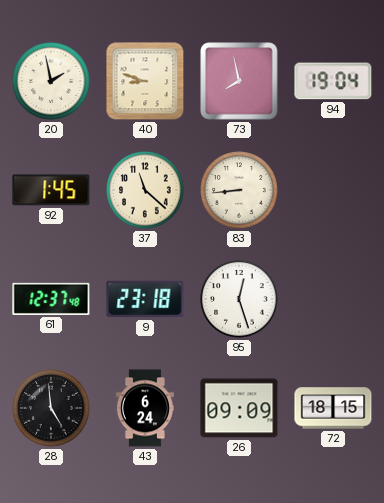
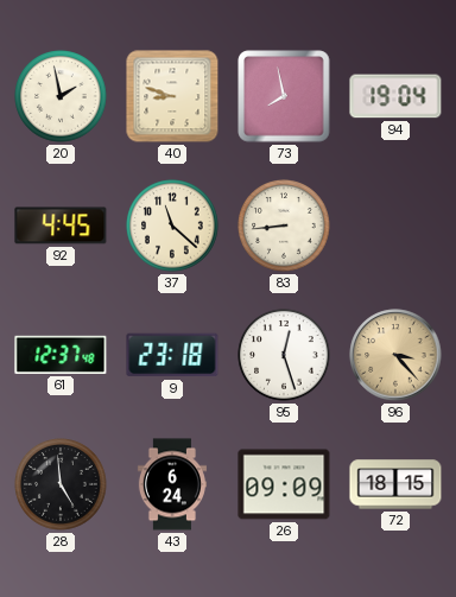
92: 1:45 -> 4:45
96: none -> 3:23
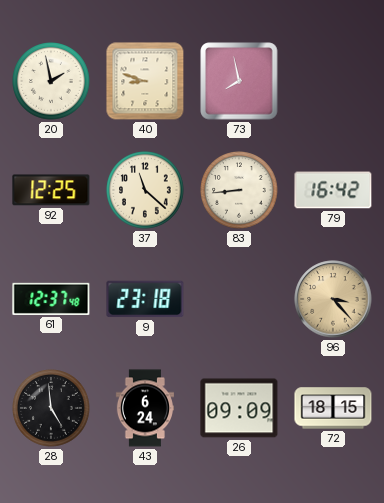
94: 19:04 -> none
92: 4:45 -> 12:25
79: none -> 16:42
95: 12:27 -> none
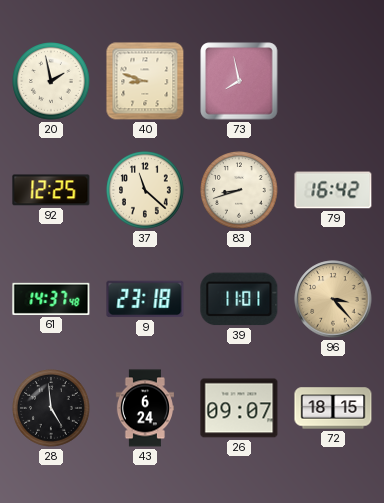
83: 8:44 -> 8:42
61: 12:37 -> 14:37
39: none -> 11:01
26: 09:09 -> 09:07
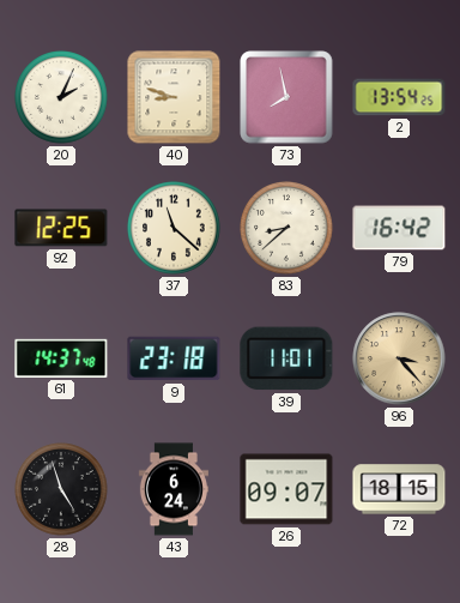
20: 1:58 -> 2:04
2: none -> 13:54
83: 8:42 -> 8:38
28: 4:59 -> 4:57
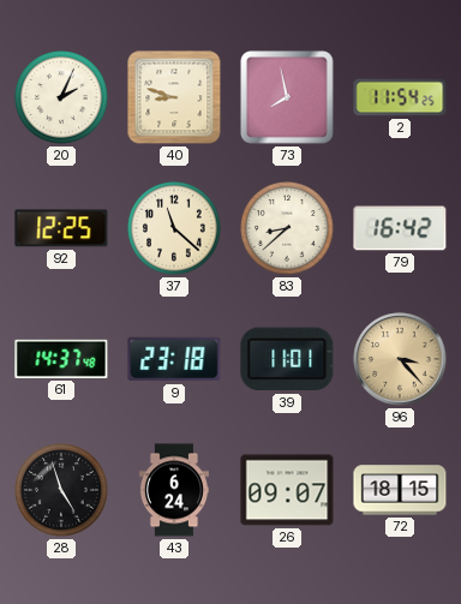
2: 13:54 -> 11:54
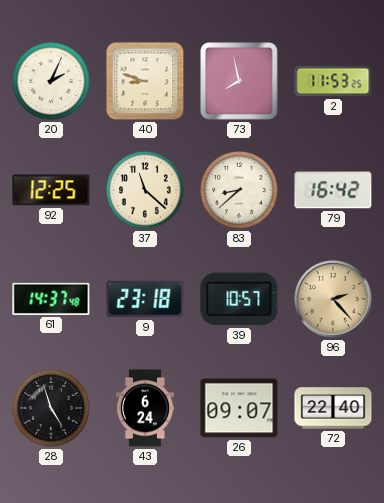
2: 11:54 -> 11:53
39: 11:01 -> 10:57
96: 3:23 -> 2:23
72: 18:15 -> 22:40
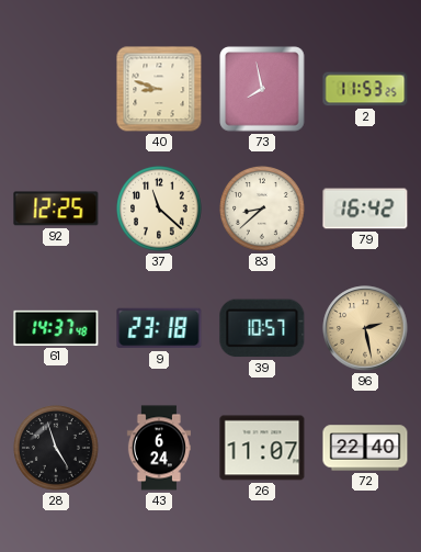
20: 2:04 -> none
96: 2:23 -> 2:28
26: 09:07 -> 11:07
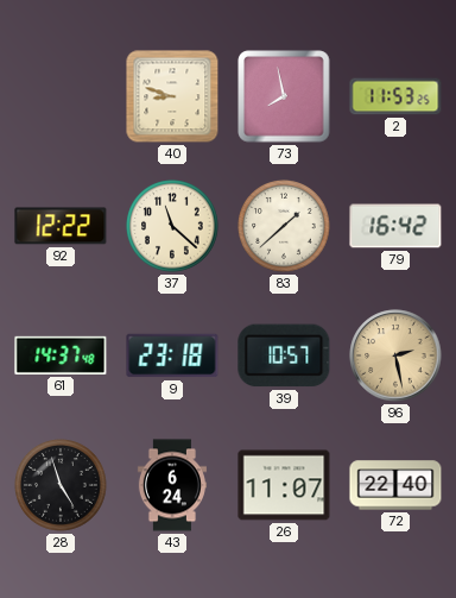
92: 12:25 -> 12:22
83: 8:38 -> 1:38
